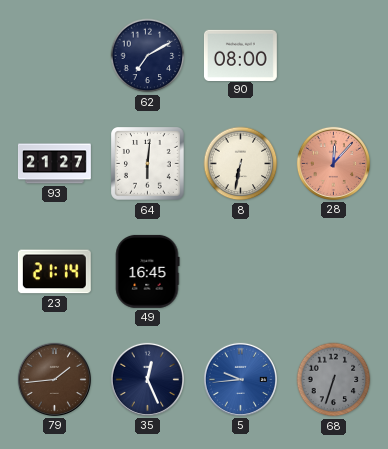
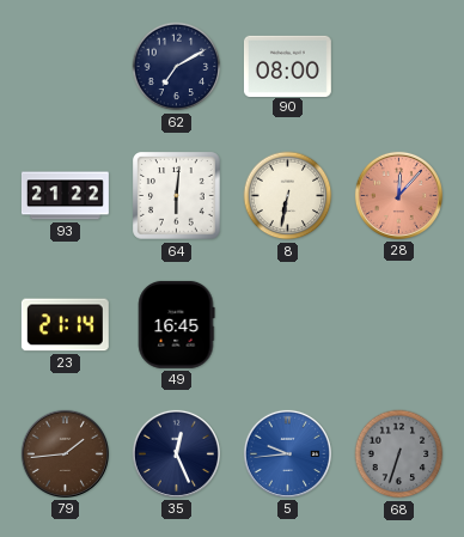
93: 21:27 -> 21:22
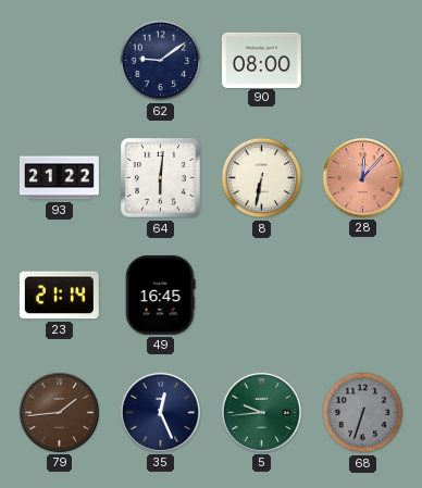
62: 7:10 -> 9:09
5 dial: blue -> green
